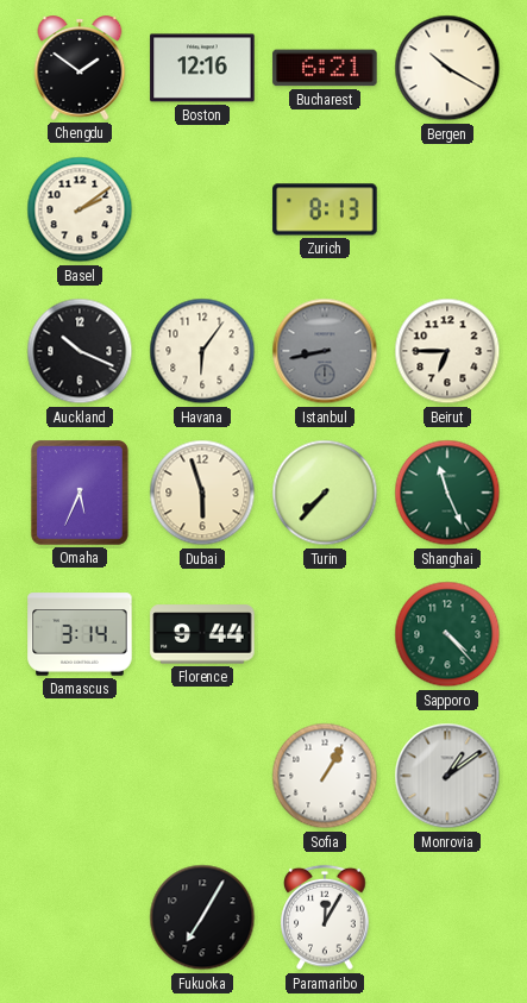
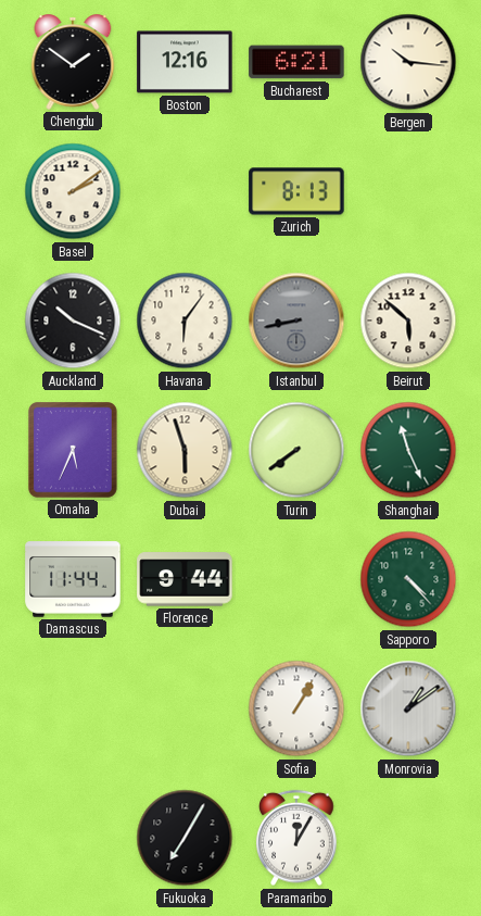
Bergen: 10:20 -> 10:16
Beirut: 6:45 -> 5:52
Turin: 7:37 -> 7:39
Damascus: 3:14 -> 11:44
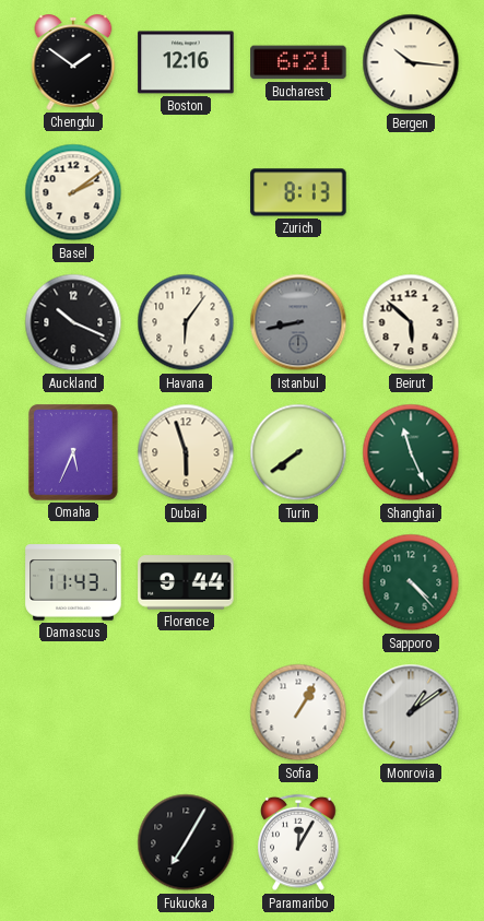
Damascus: 11:44 -> 11:43
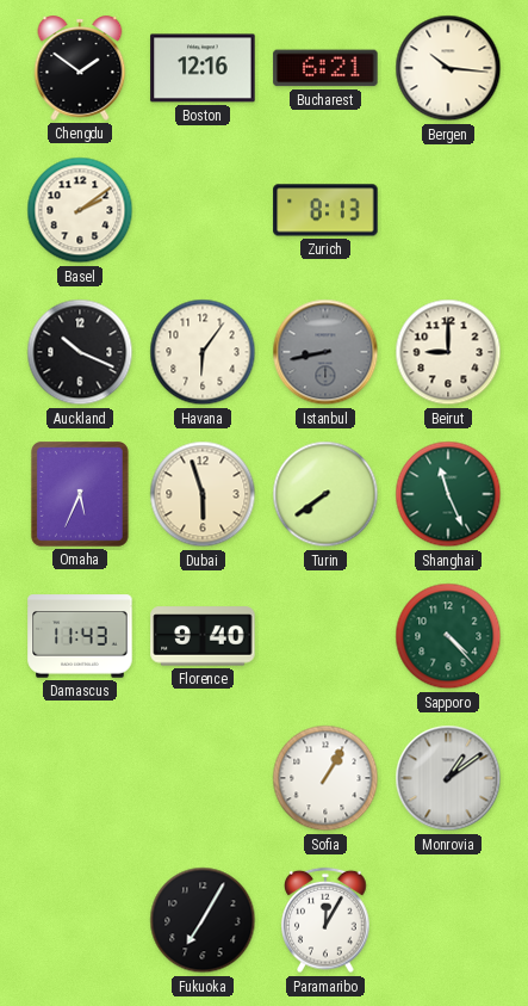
Beirut: 5:52 -> 9:00
Florence: 9:44 -> 9:40
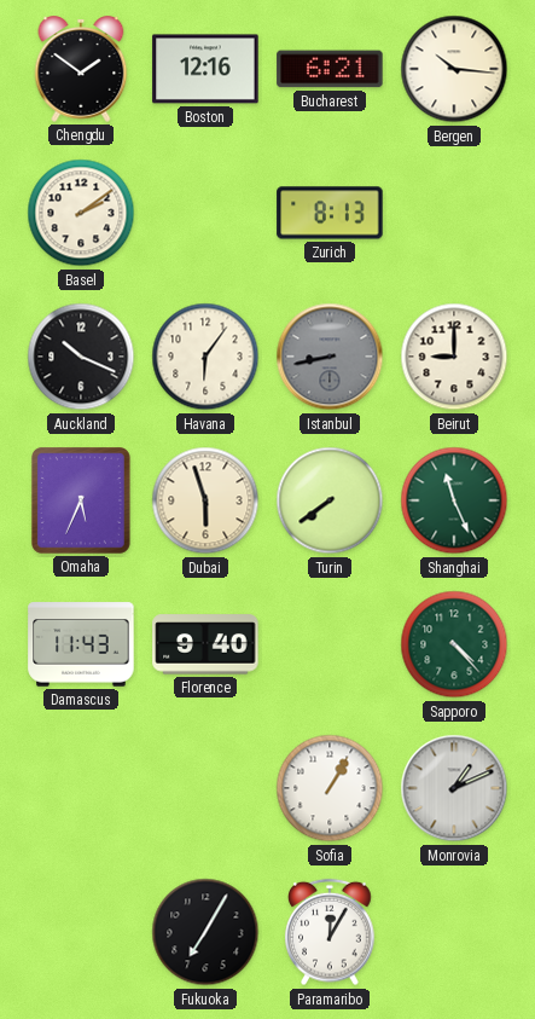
Monrovia: 1:09 -> 1:11
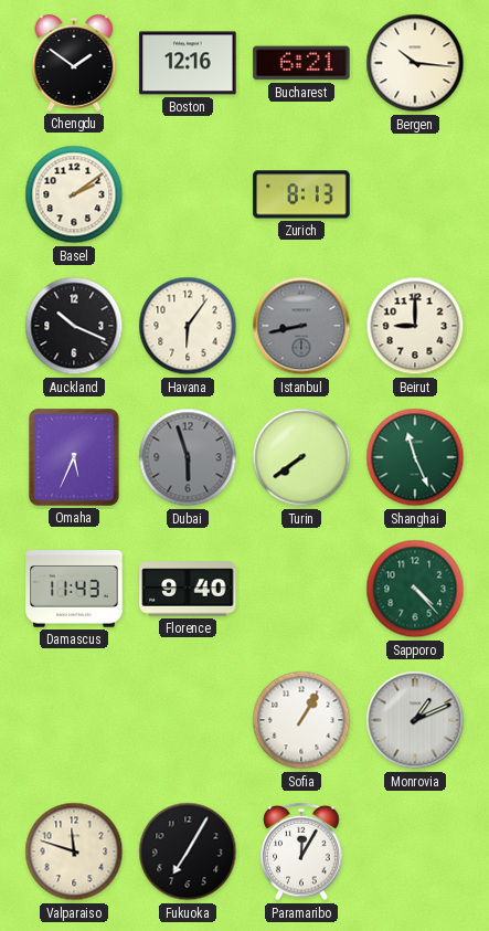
Dubai dial: cream -> grey
Valparaiso: none -> 11:48
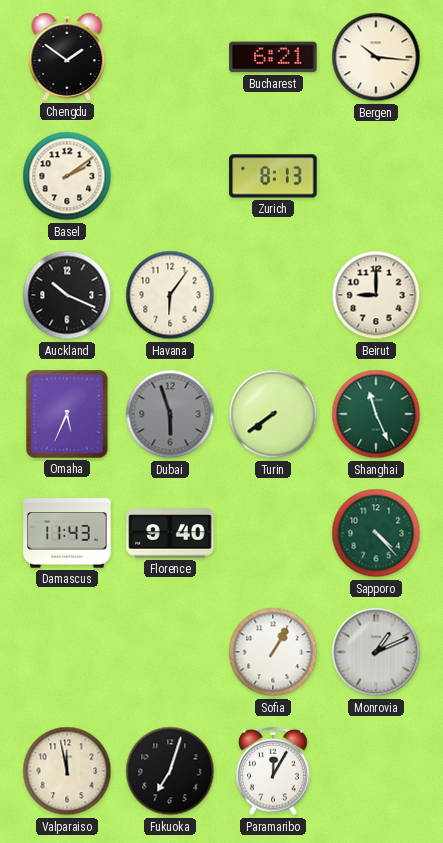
Boston: 12:16 -> none
Istanbul: 8:43 -> none
Valparaiso: 11:48 -> 11:58
Fukuoka: 7:05 -> 7:03
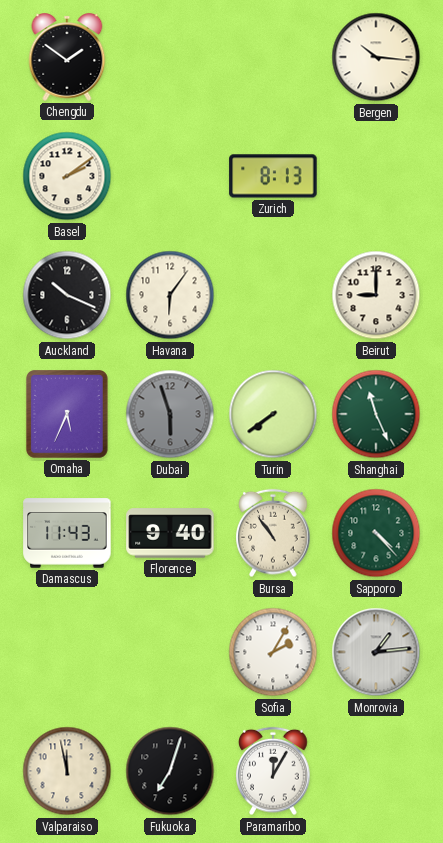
Bucharest: 6:21 -> none
Bursa: none -> 10:54
Sofia: 1:05 -> 2:05
Monrovia: 1:11 -> 1:14
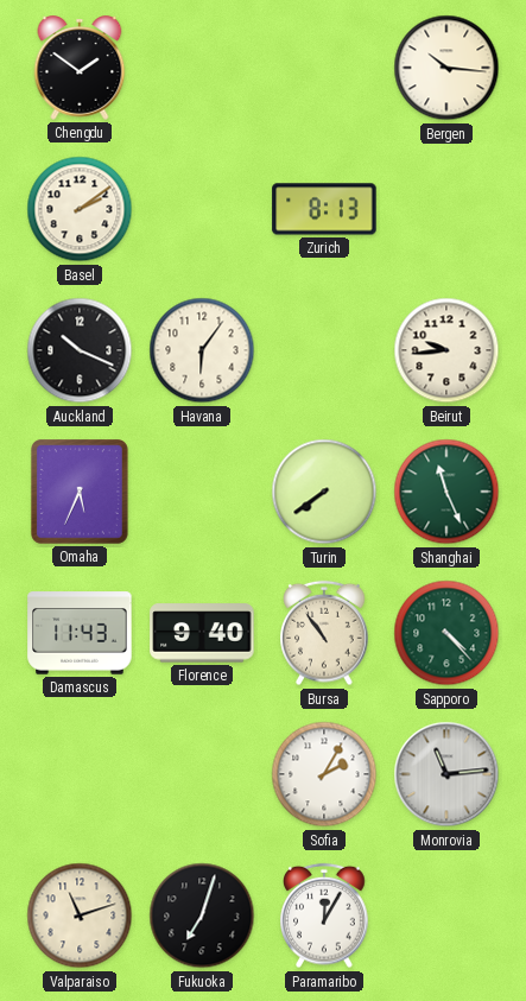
Beirut: 9:00 -> 9:44
Dubai: 5:57 -> none
Monrovia: 1:14 -> 11:14
Valparaiso: 11:58 -> 11:12
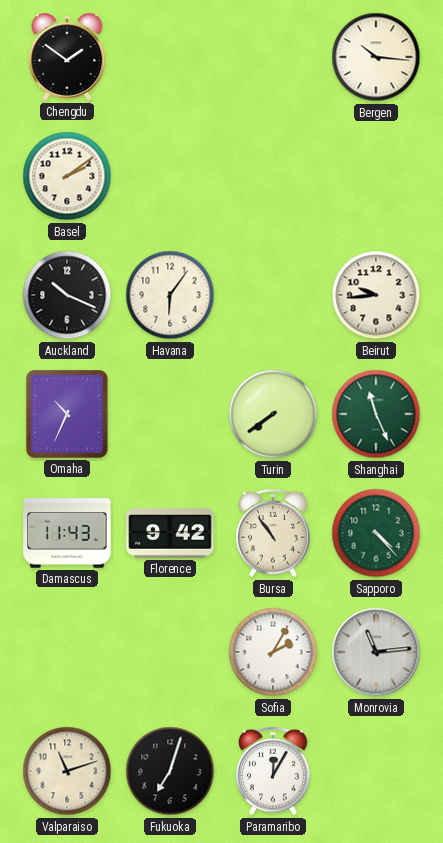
Zurich: 8:13 -> none
Omaha: 5:34 -> 10:34
Florence: 9:40 -> 9:42
